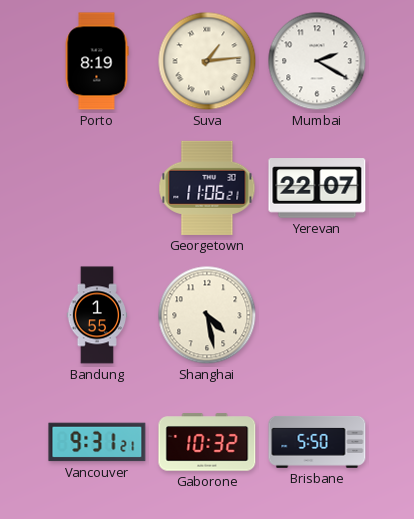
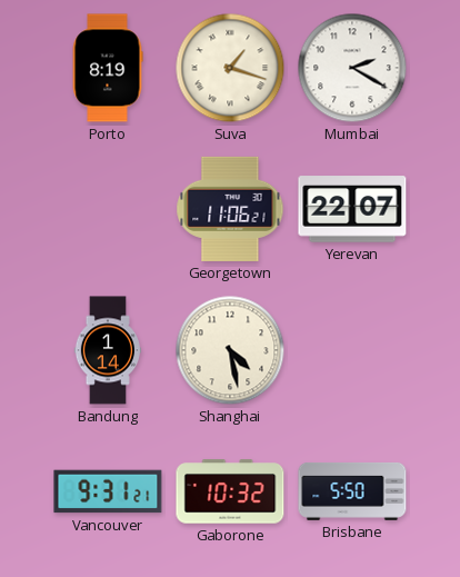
Suva: 1:14 -> 1:18
Bandung: 1:55 -> 1:14
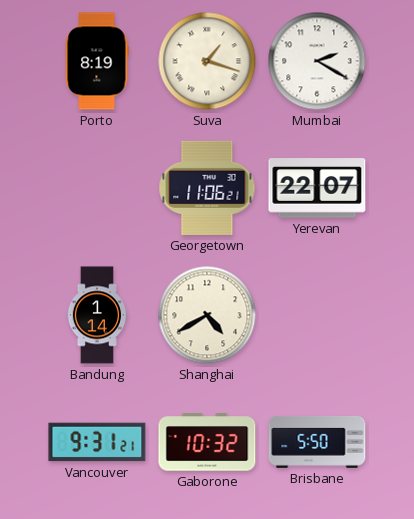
Shanghai: 4:28 -> 4:40
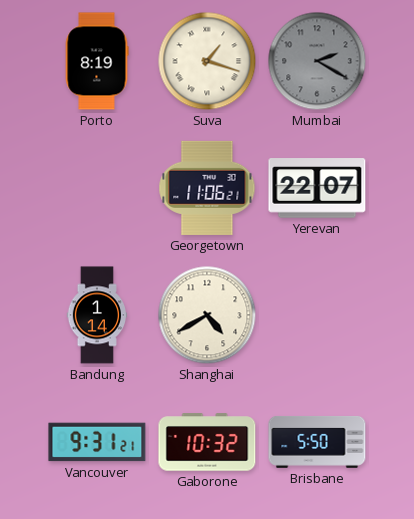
Mumbai dial: white -> grey
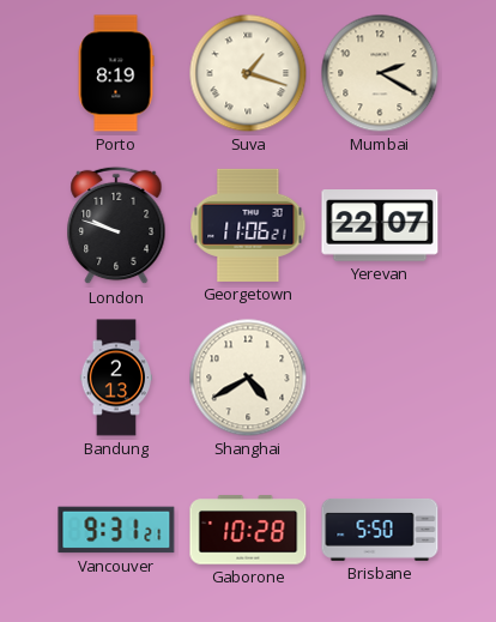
Mumbai dial: grey -> cream
London: none -> 9:48
Bandung: 1:14 -> 2:13
Gaborone: 10:32 -> 10:28
